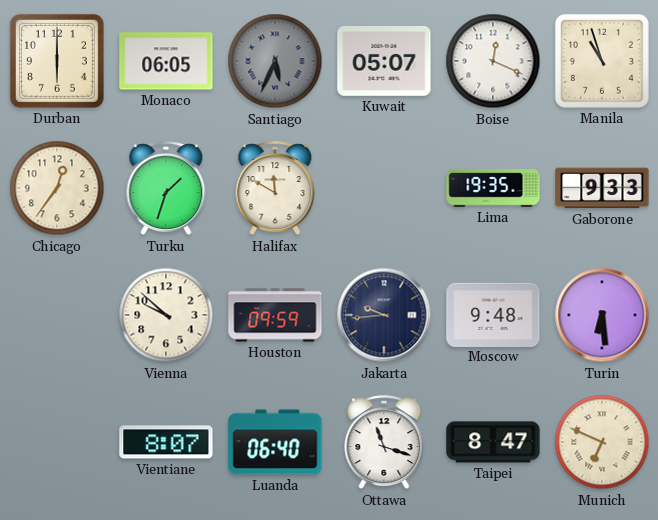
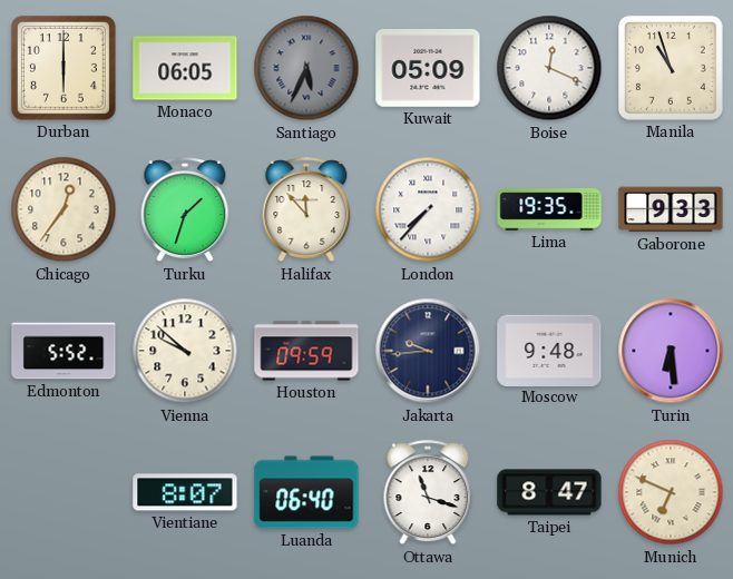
Kuwait: 05:07 -> 05:09
Halifax: 11:50 -> 11:53
London: none -> 7:37
Edmonton: none -> 5:52
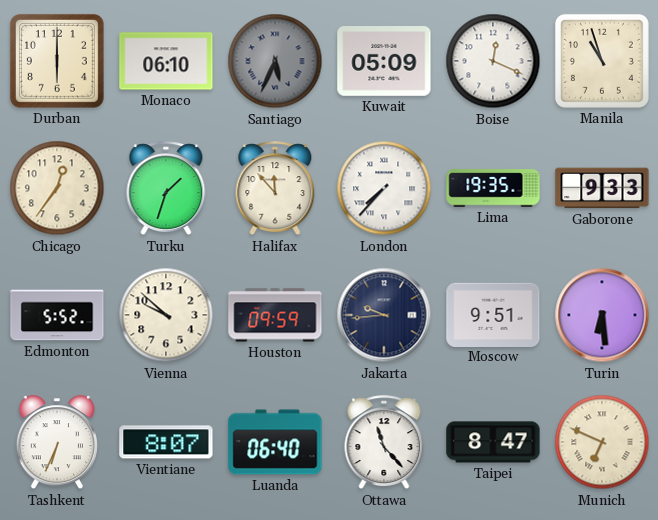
Monaco: 06:05 -> 06:10
Moscow: 9:48 -> 9:51
Tashkent: none -> 6:34
Ottawa: 11:18 -> 11:23
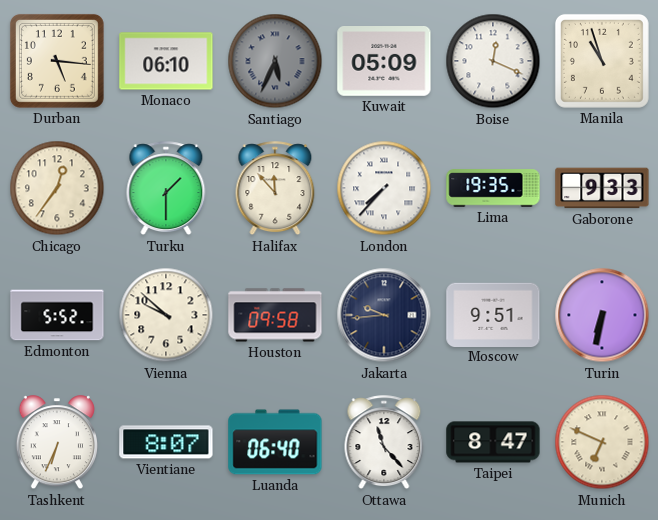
Durban: 6:00 -> 5:16
Turku: 1:33 -> 1:30
Houston: 09:59 -> 09:58
Turin: 6:29 -> 6:32
